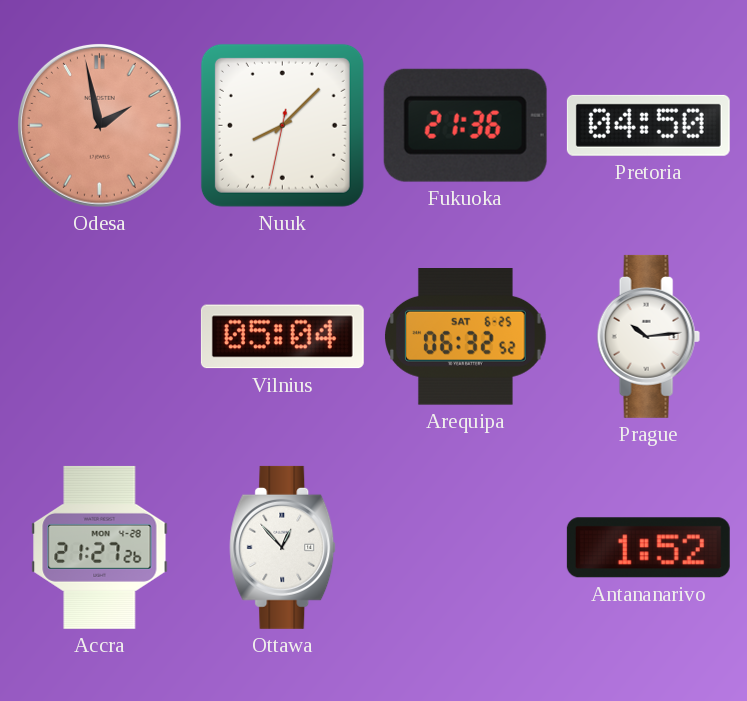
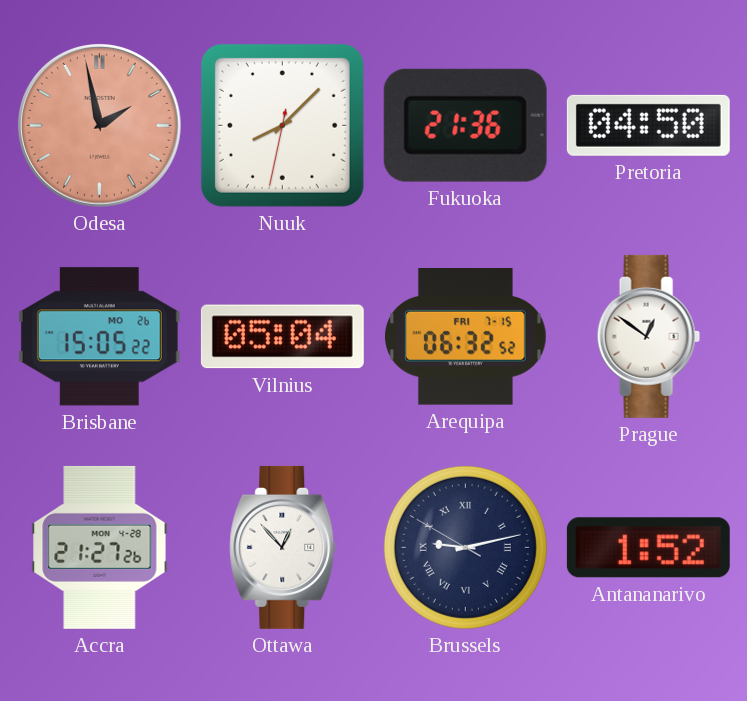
Brisbane: none -> 15:05
Arequipa date: SAT 6-25 -> FRI 7-15
Prague: 10:14 -> 12:51
Brussels: none -> 9:12
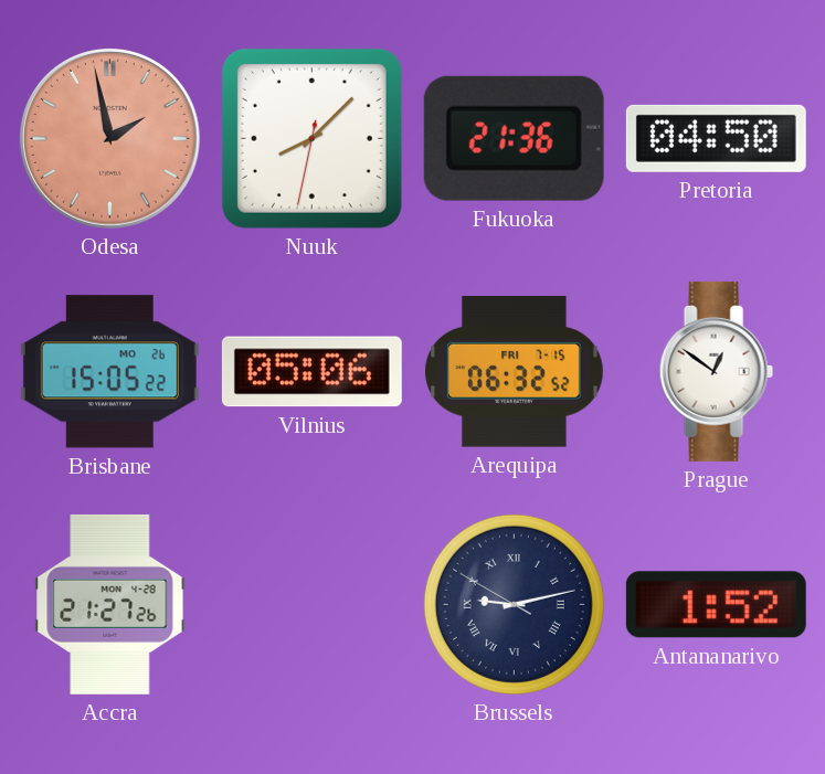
Vilnius: 05:04 -> 05:06
Ottawa: 12:53 -> none
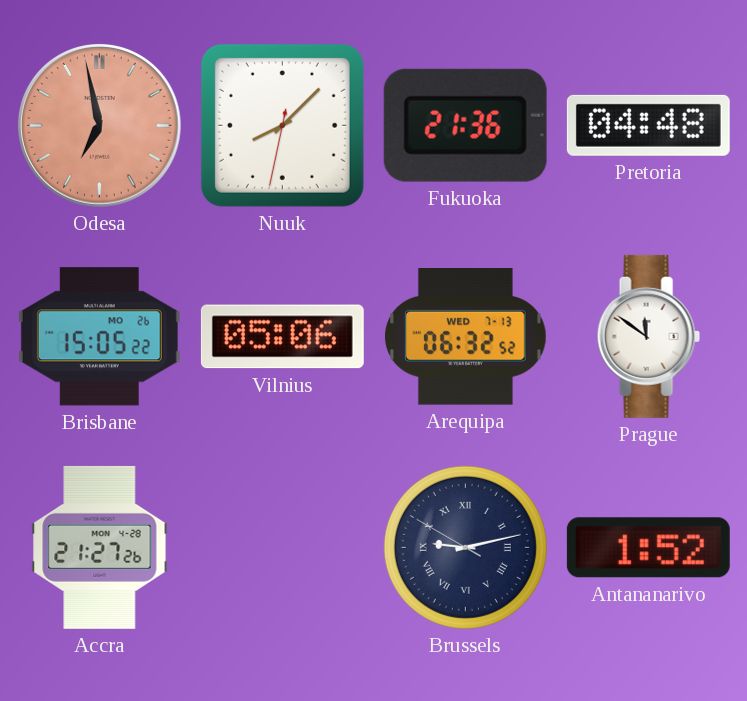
Odesa: 1:58 -> 6:58
Pretoria: 04:50 -> 04:48
Arequipa date: FRI 7-15 -> WED 7-13
Prague: 12:51 -> 11:51
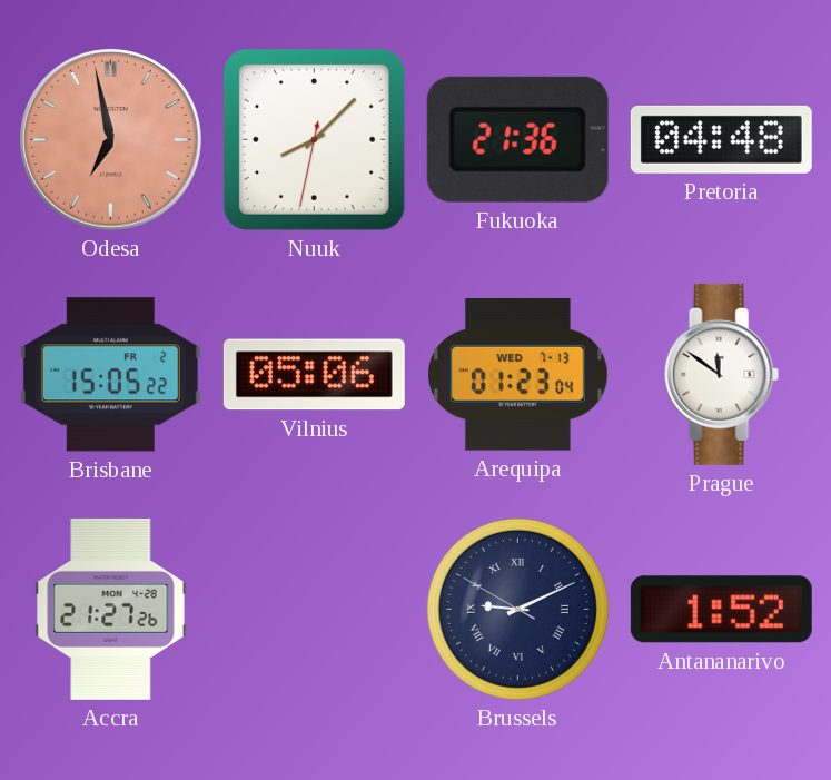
Brisbane date: MO 26 -> FR 2
Arequipa: 06:32 -> 01:23
Brussels: 9:12 -> 9:10
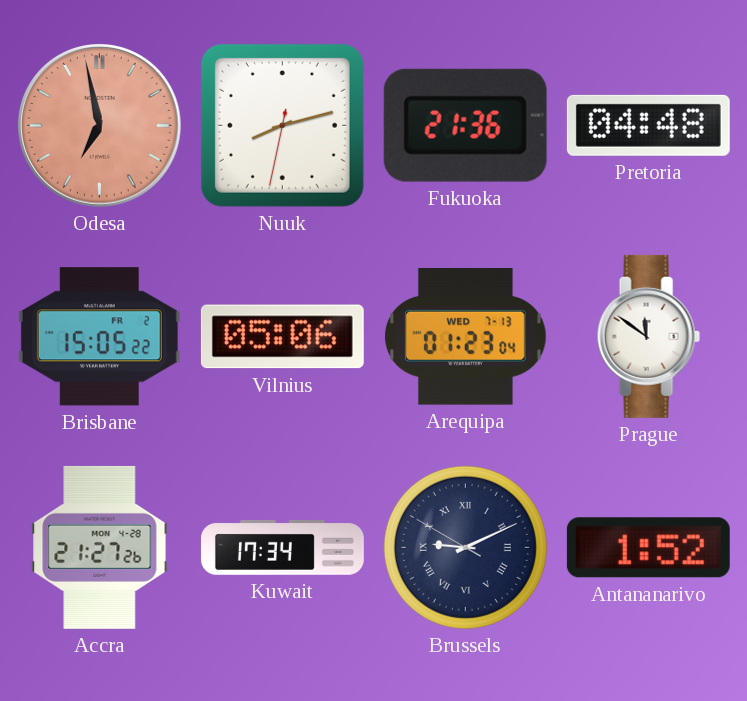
Nuuk: 8:07 -> 8:12
Kuwait: none -> 17:34
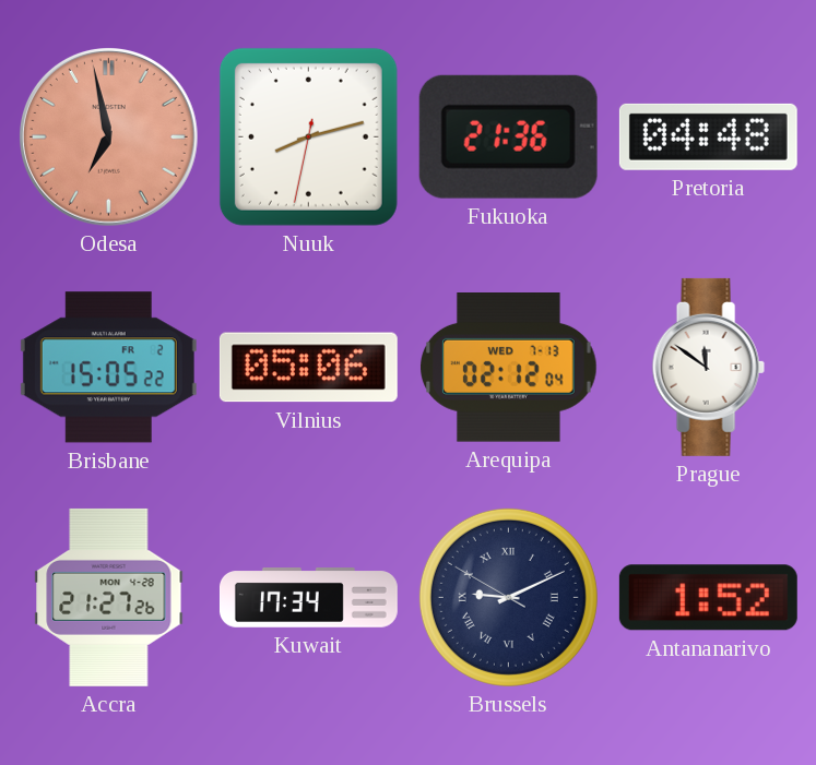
Arequipa: 01:23 -> 02:12
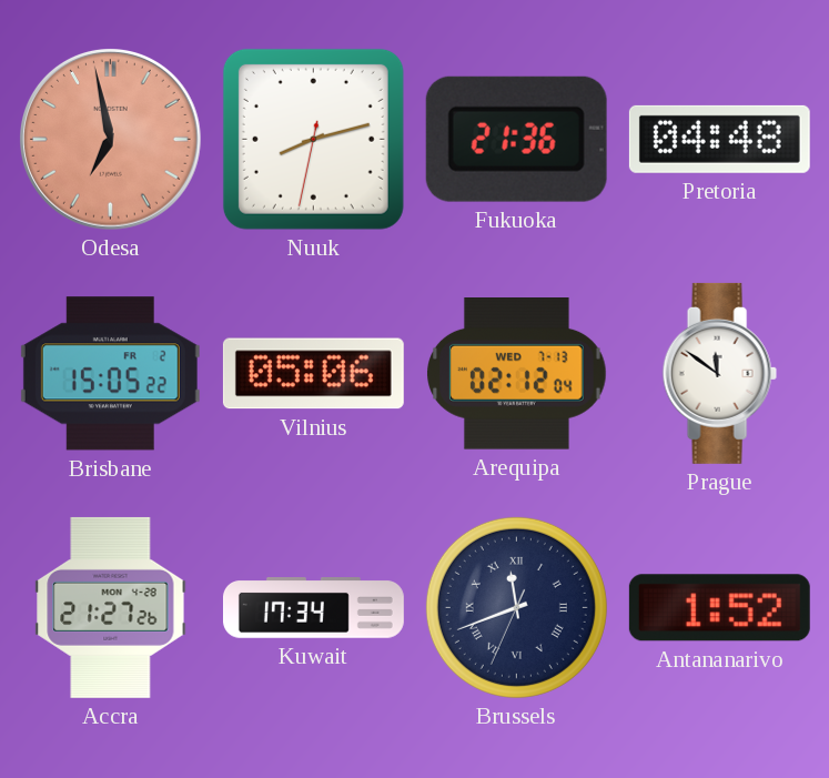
Brussels: 9:10 -> 11:41
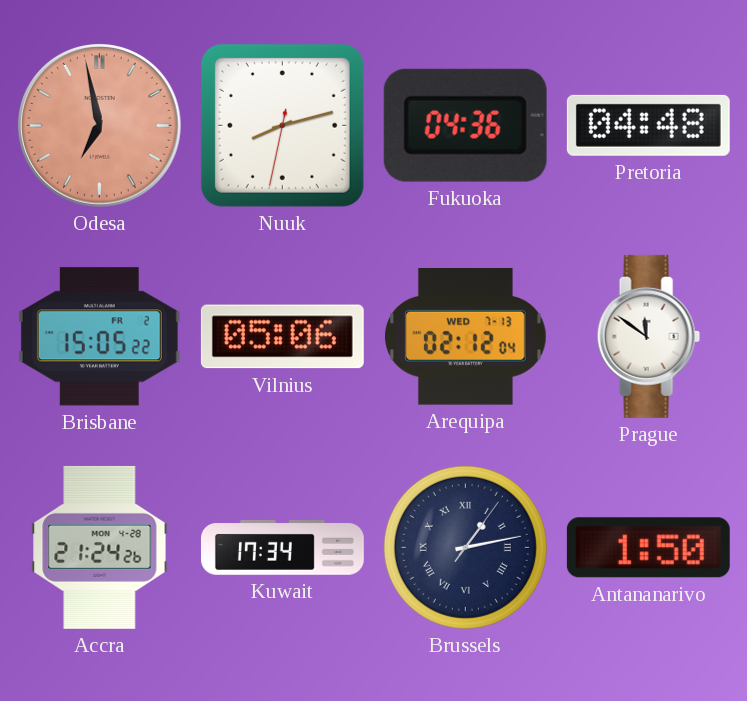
Fukuoka: 21:36 -> 04:36
Accra: 21:27 -> 21:24
Brussels: 11:41 -> 1:13
Antananarivo: 1:52 -> 1:50
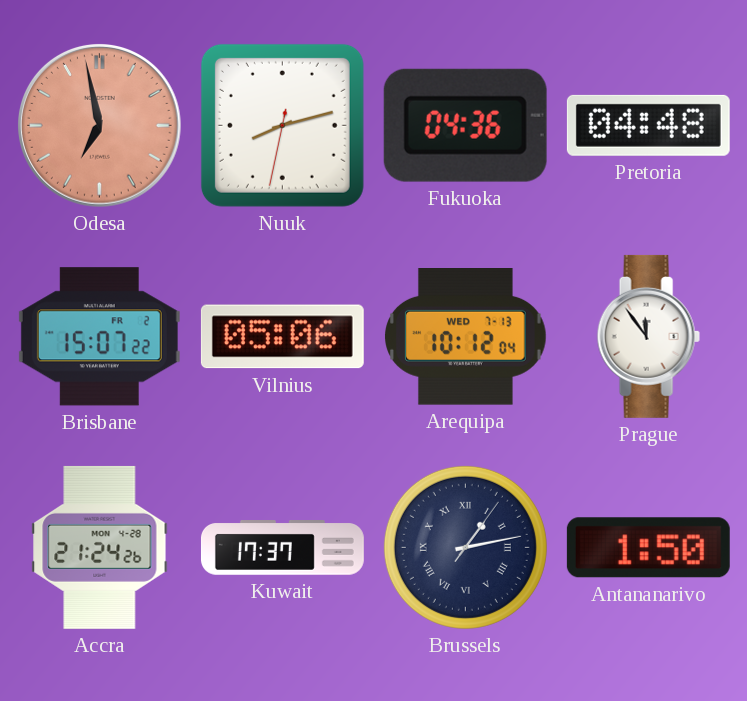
Brisbane: 15:05 -> 15:07
Arequipa: 02:12 -> 10:12
Prague: 11:51 -> 11:54
Kuwait: 17:34 -> 17:37
